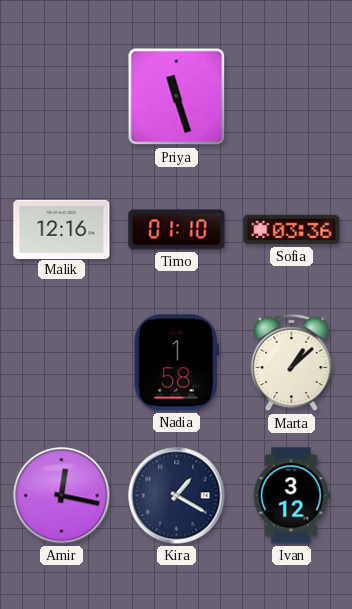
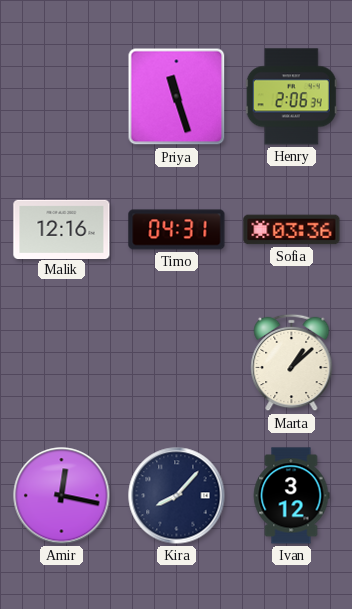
Henry: none -> 2:06
Timo: 01:10 -> 04:31
Nadia: 1:58 -> none
Kira: 1:20 -> 8:07
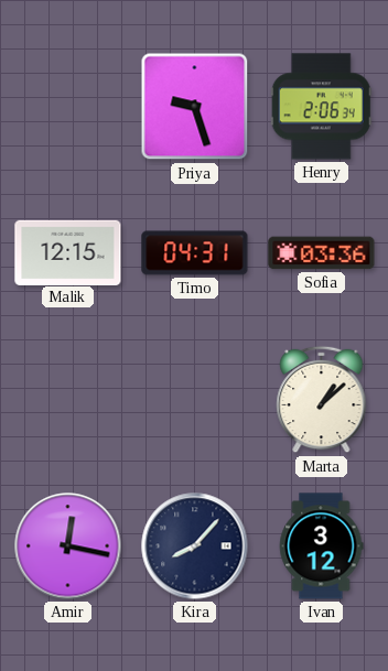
Priya: 11:27 -> 9:27
Malik: 12:16 -> 12:15
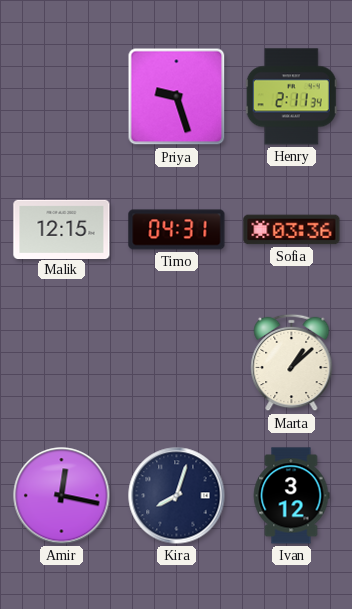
Henry: 2:06 -> 2:11
Kira: 8:07 -> 8:03
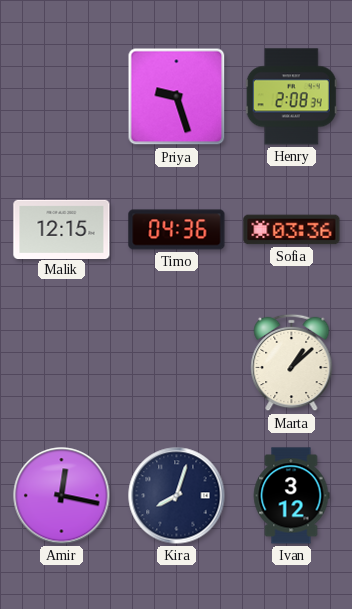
Henry: 2:11 -> 2:08
Timo: 04:31 -> 04:36
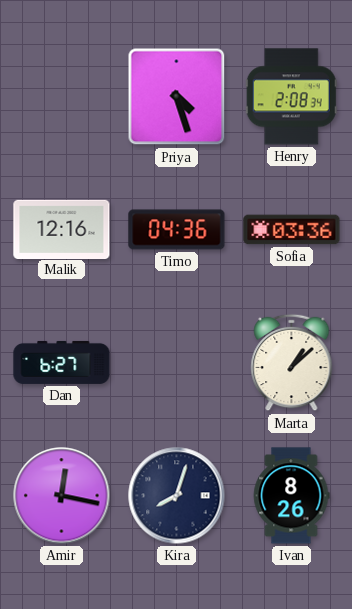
Priya: 9:27 -> 4:27
Malik: 12:15 -> 12:16
Dan: none -> 6:27
Ivan: 3:12 -> 8:26
